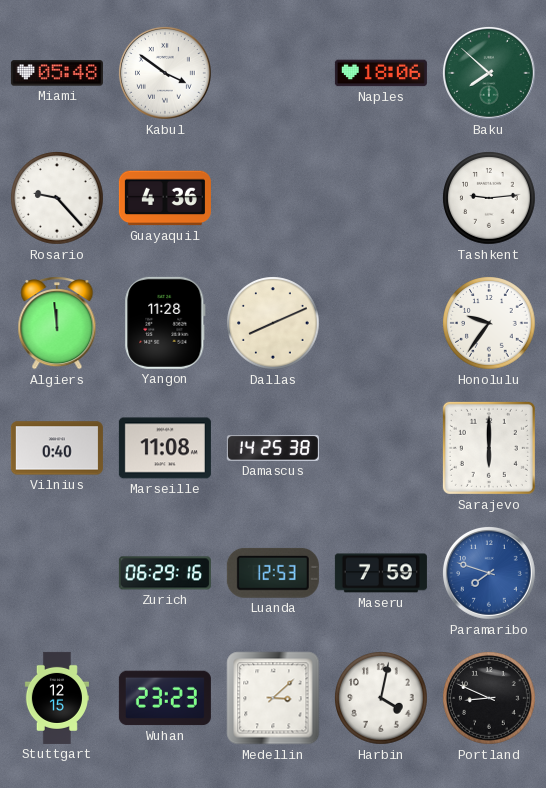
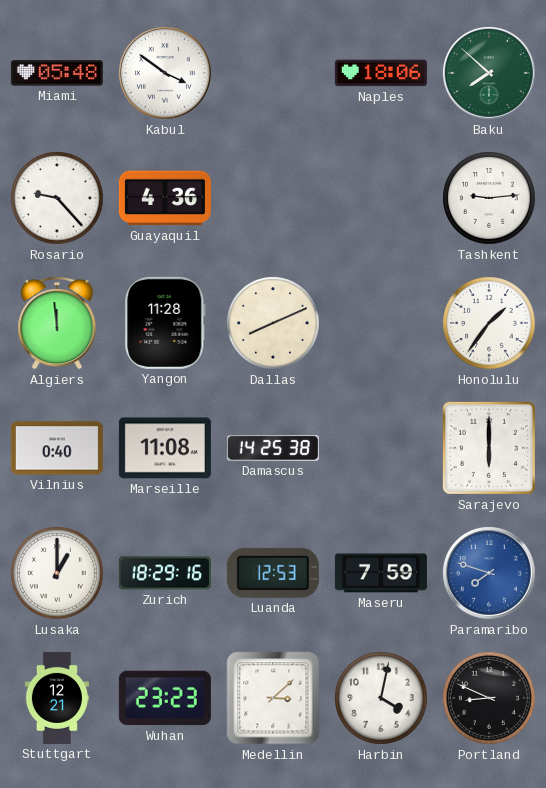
Honolulu: 9:36 -> 1:36
Lusaka: none -> 1:00
Zurich: 06:29 -> 18:29
Stuttgart: 12:15 -> 12:21
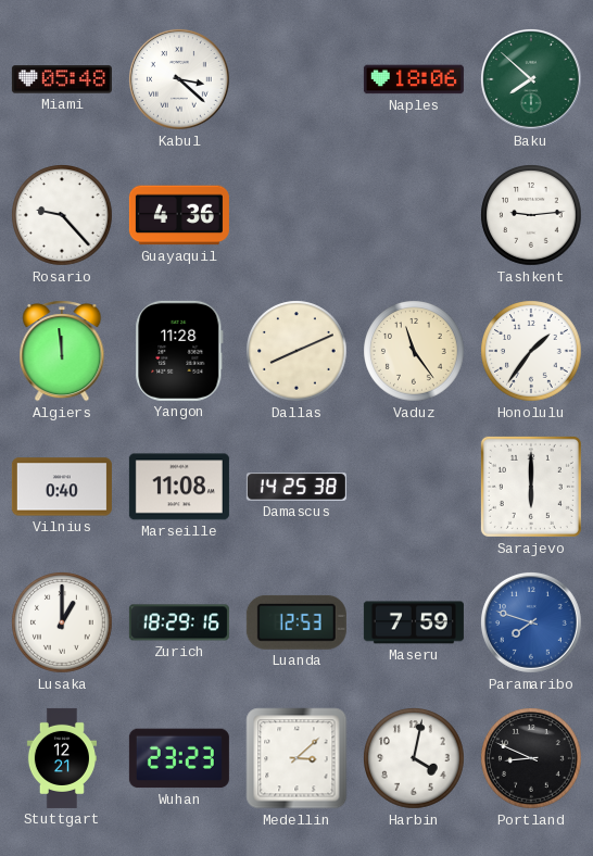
Kabul: 3:51 -> 3:22
Vaduz: none -> 11:24
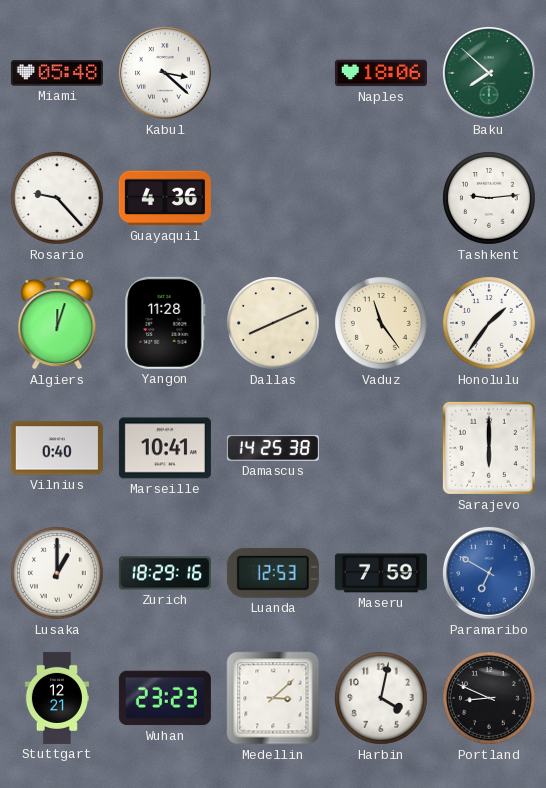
Algiers: 11:59 -> 12:03
Marseille: 11:08 -> 10:41
Paramaribo: 7:48 -> 6:50
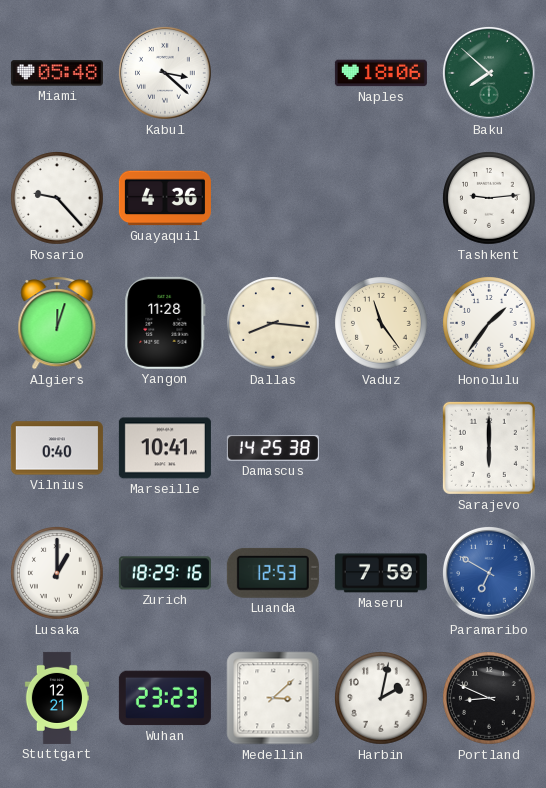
Dallas: 8:11 -> 8:16
Harbin: 4:02 -> 2:02
